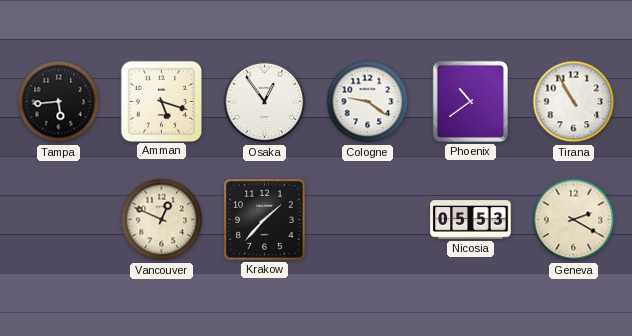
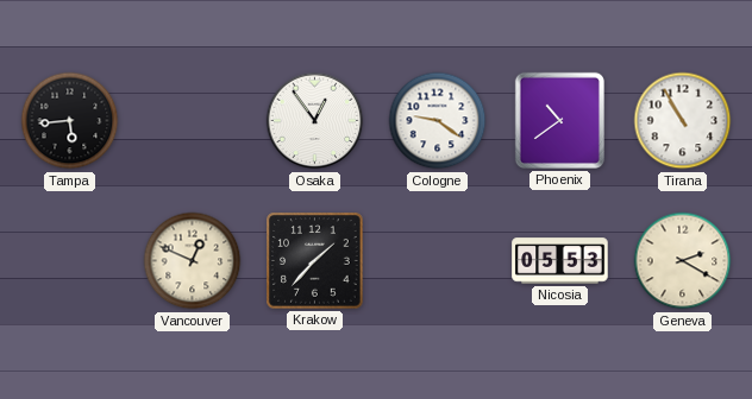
Amman: 5:18 -> none
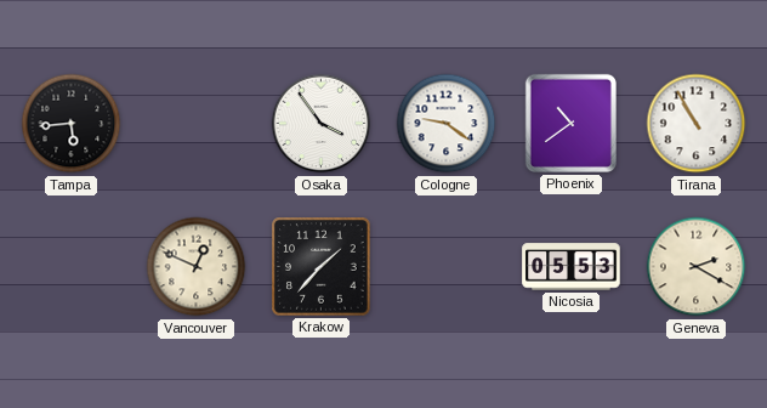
Osaka: 12:54 -> 3:54
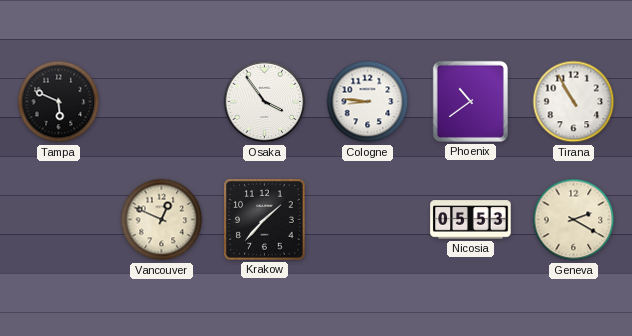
Tampa: 5:44 -> 5:49
Cologne: 9:21 -> 8:46
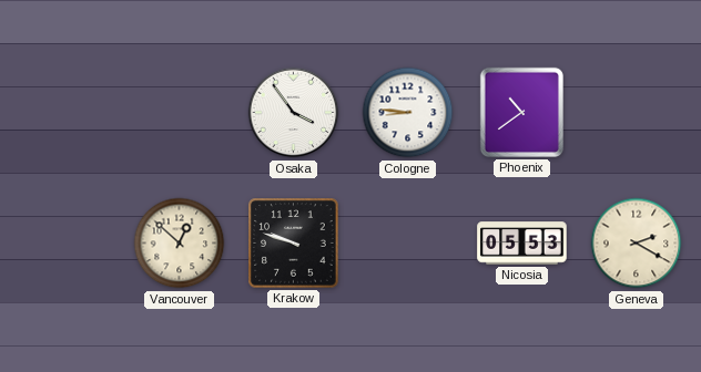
Tampa: 5:49 -> none
Tirana: 10:55 -> none
Vancouver: 12:49 -> 12:52
Krakow: 1:37 -> 9:48
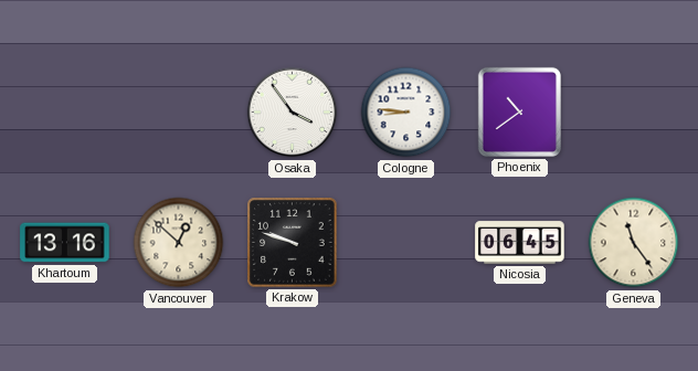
Khartoum: none -> 13:16
Nicosia: 05:53 -> 06:45
Geneva: 2:20 -> 11:24
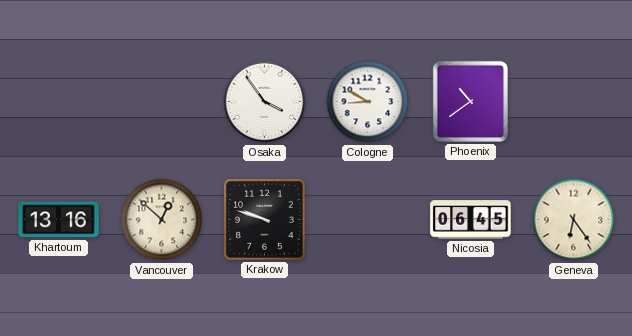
Cologne: 8:46 -> 8:50
Geneva: 11:24 -> 6:24
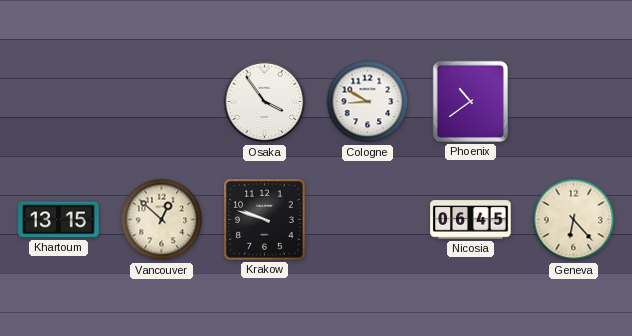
Khartoum: 13:16 -> 13:15
Geneva: 6:24 -> 6:23
